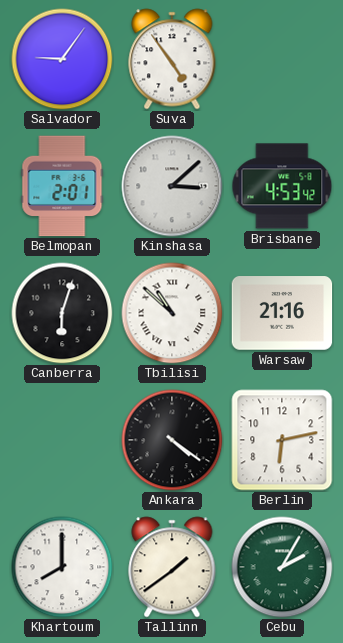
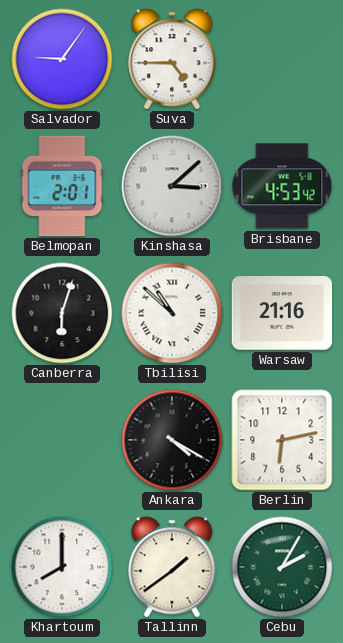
Suva: 4:54 -> 4:45
Ankara: 4:21 -> 4:20
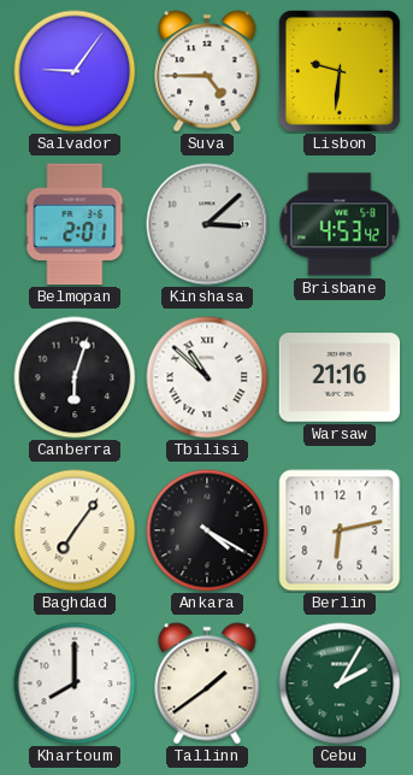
Lisbon: none -> 9:31
Baghdad: none -> 7:06
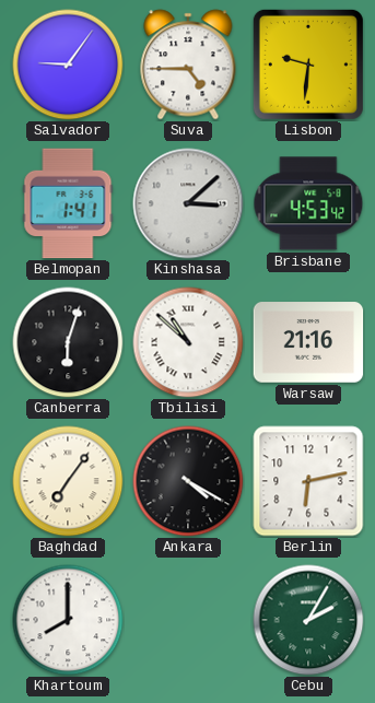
Belmopan: 2:01 -> 1:41
Tallinn: 1:39 -> none
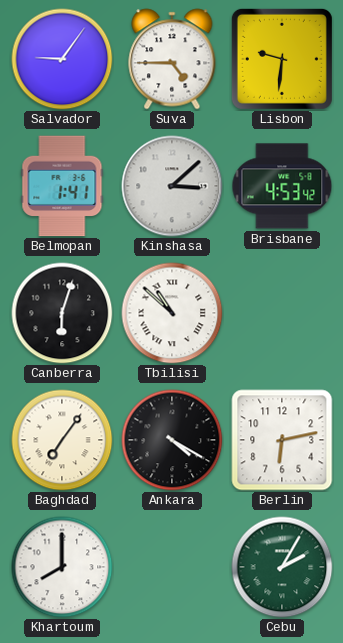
Warsaw: 21:16 -> none
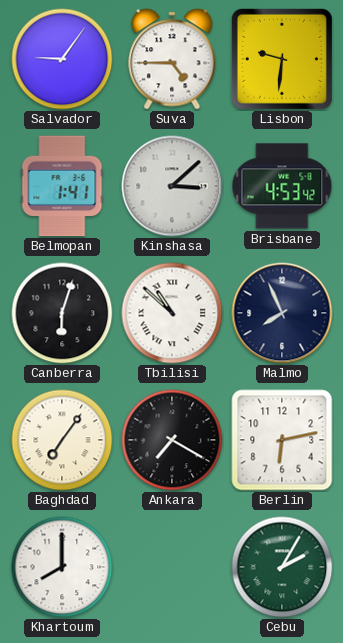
Malmo: none -> 7:56
Ankara: 4:20 -> 7:20
